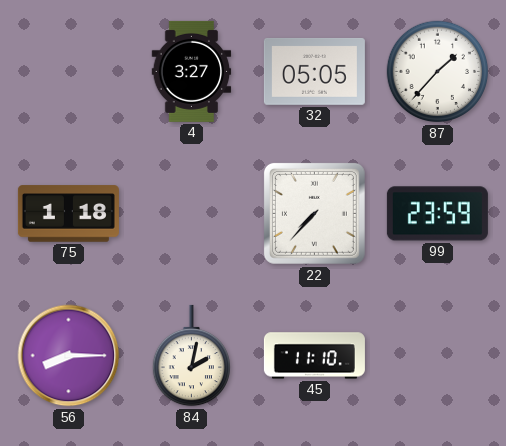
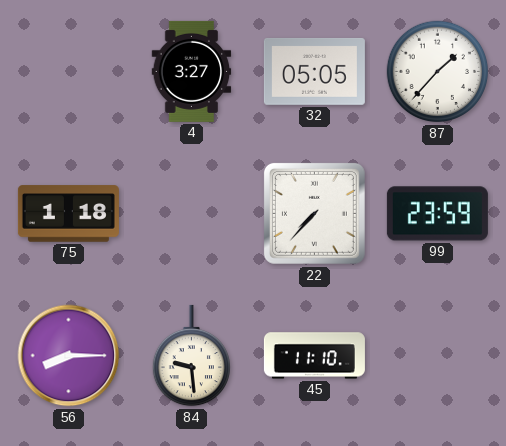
84: 2:02 -> 9:29
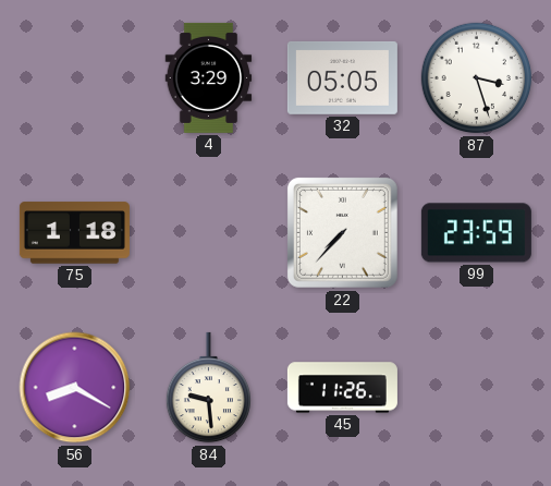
4: 3:27 -> 3:29
87: 1:37 -> 3:27
56: 8:15 -> 8:20
45: 11:10 -> 11:26
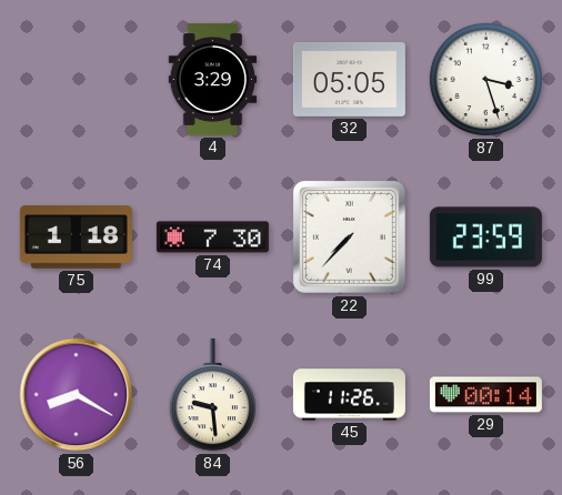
74: none -> 7:30
29: none -> 00:14
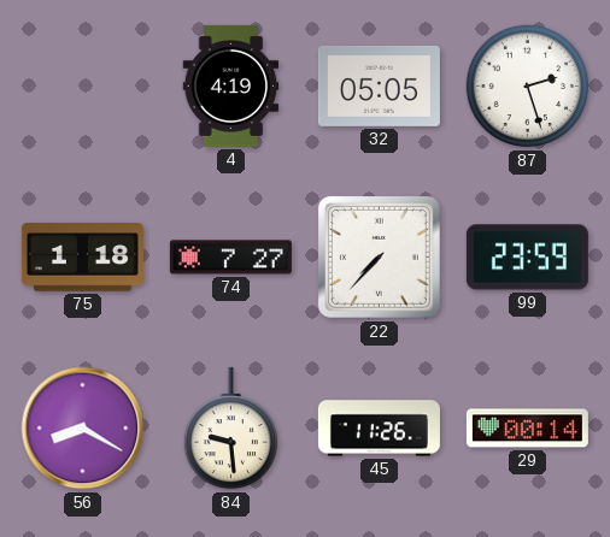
4: 3:29 -> 4:19
87: 3:27 -> 2:27
74: 7:30 -> 7:27
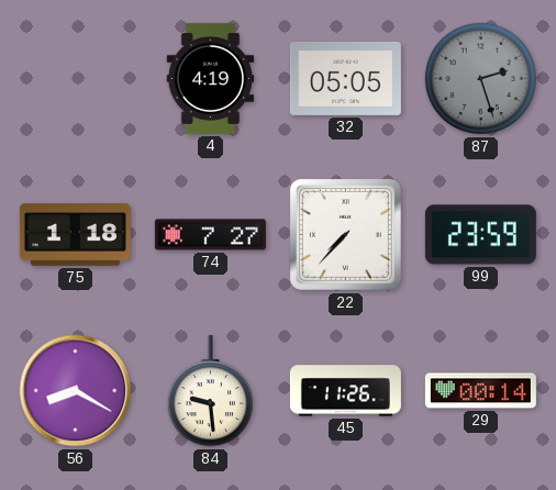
87 dial: white -> grey
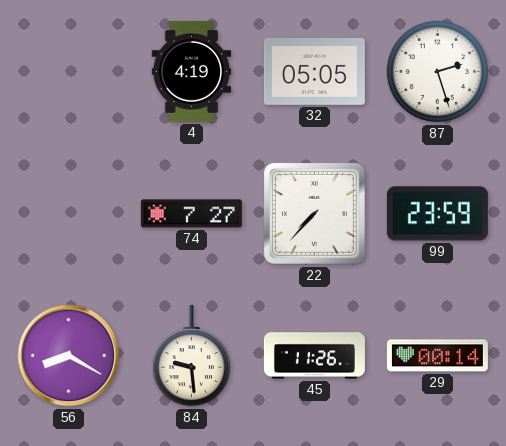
87 dial: grey -> white
75: 1:18 -> none
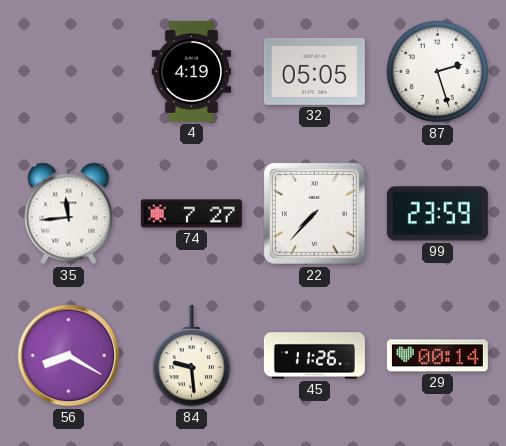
35: none -> 11:44
